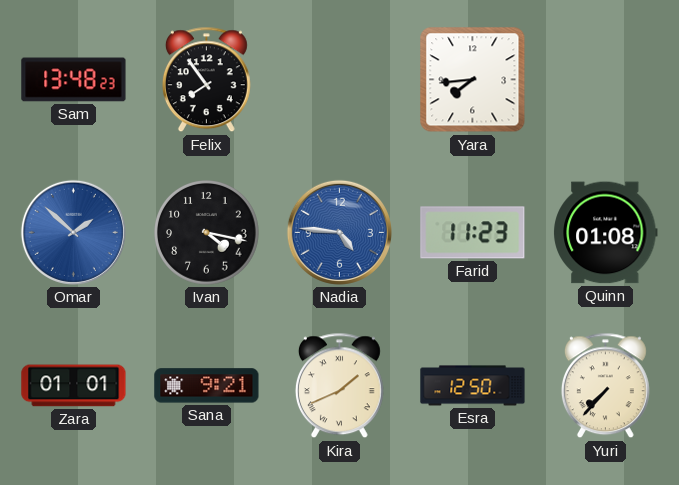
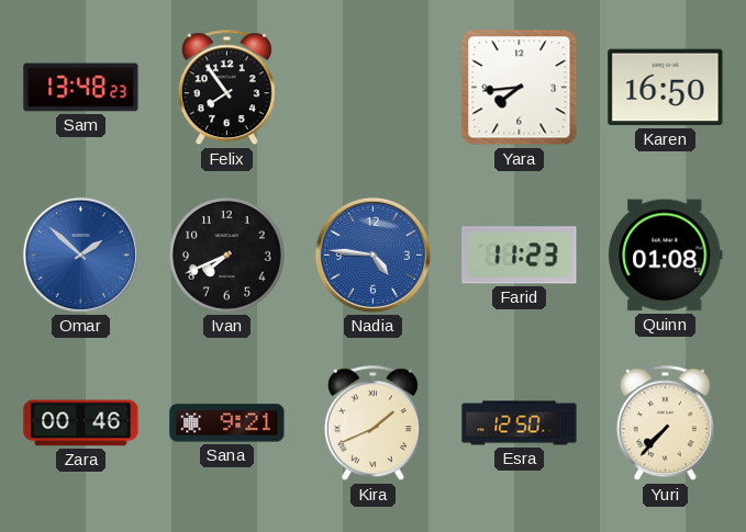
Karen: none -> 16:50
Ivan: 4:17 -> 7:41
Zara: 01:01 -> 00:46
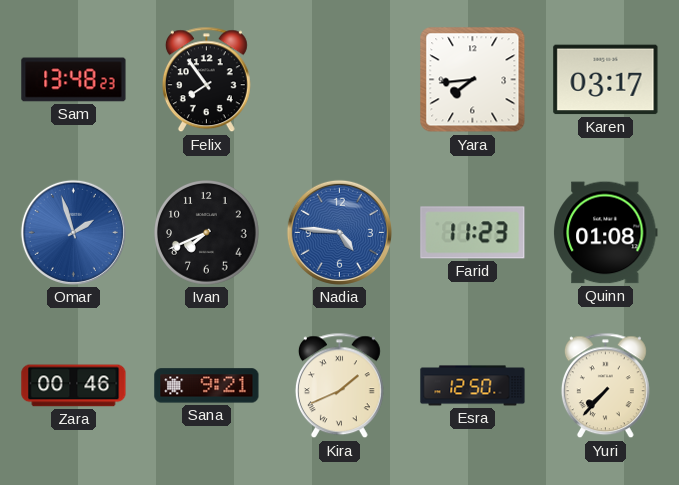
Karen: 16:50 -> 03:17
Omar: 1:52 -> 1:57
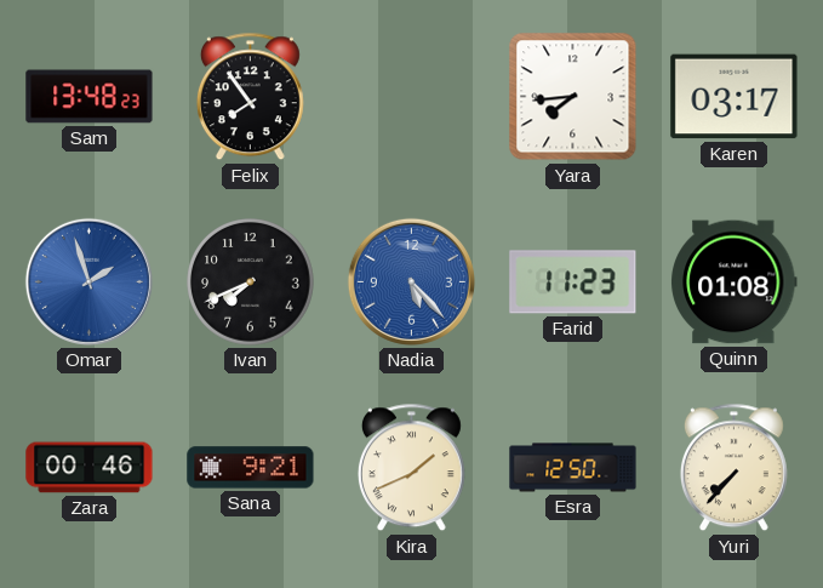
Nadia: 4:46 -> 5:23
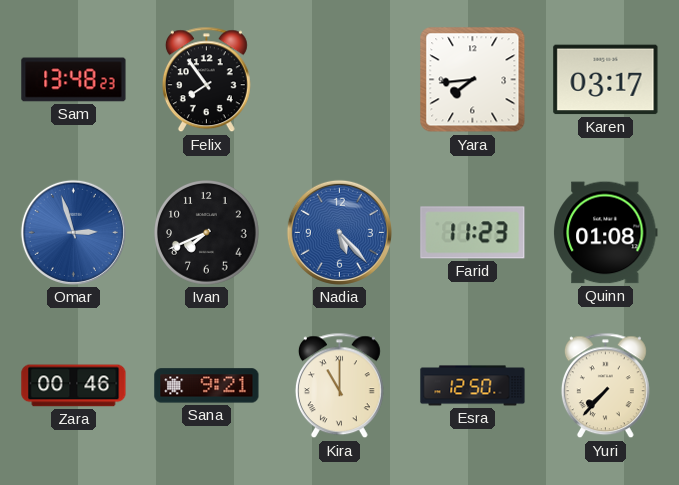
Omar: 1:57 -> 2:57
Kira: 1:41 -> 11:00
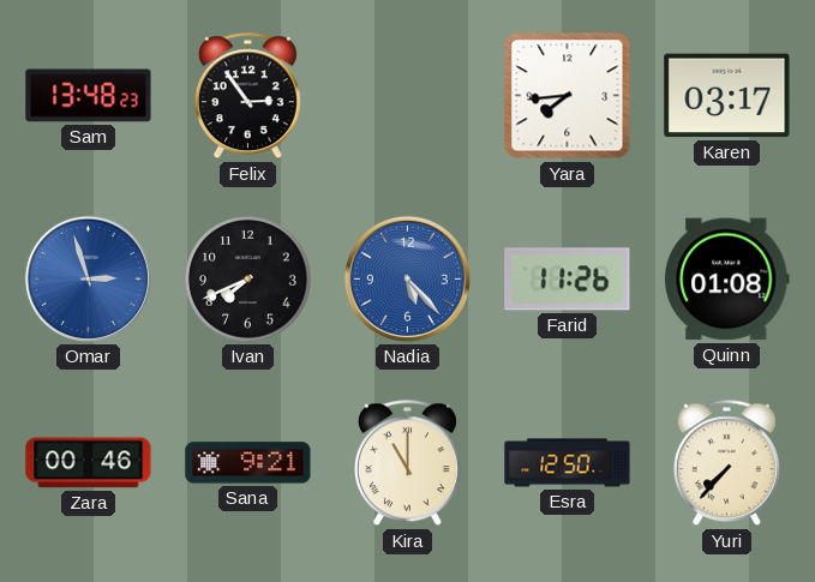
Felix: 7:54 -> 2:54
Farid: 11:23 -> 11:26
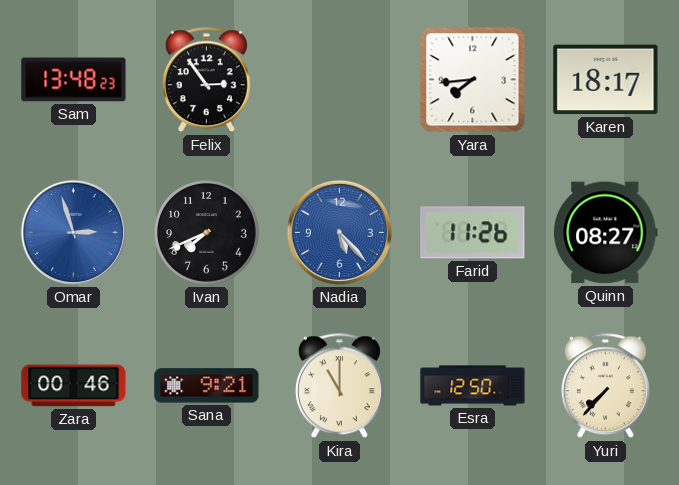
Karen: 03:17 -> 18:17
Quinn: 01:08 -> 08:27
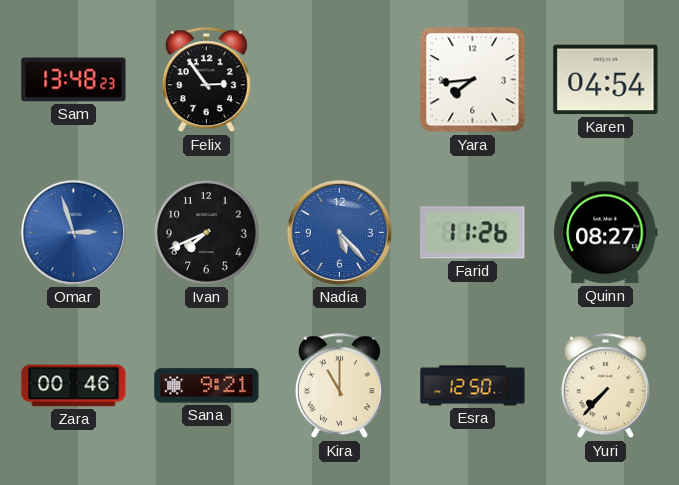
Karen: 18:17 -> 04:54
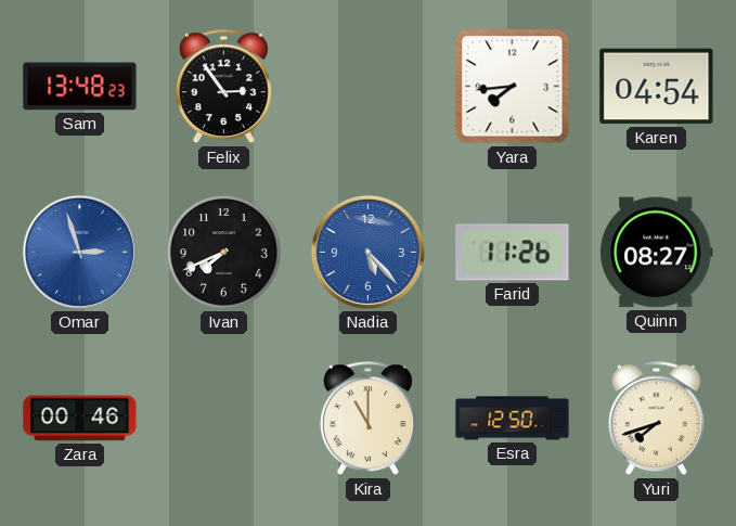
Sana: 9:21 -> none
Yuri: 7:37 -> 7:42
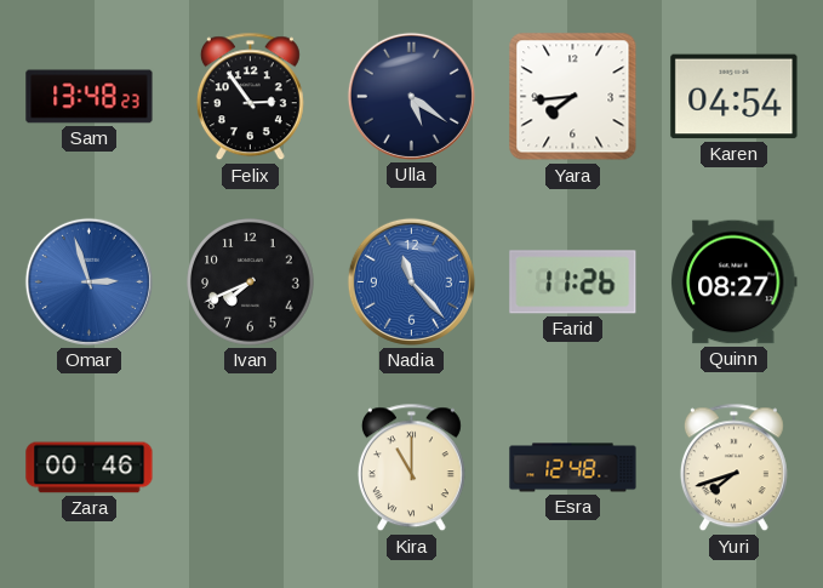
Ulla: none -> 5:21
Nadia: 5:23 -> 11:23
Esra: 12:50 -> 12:48
